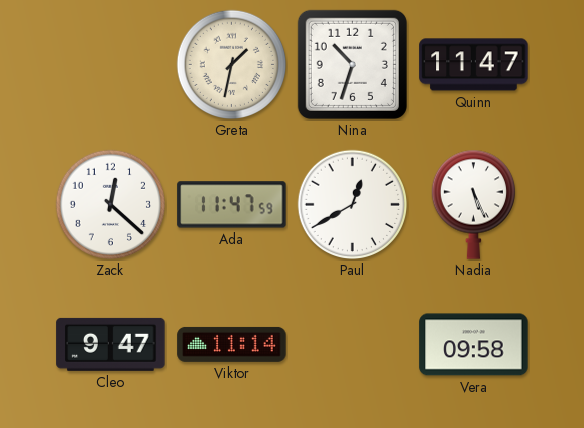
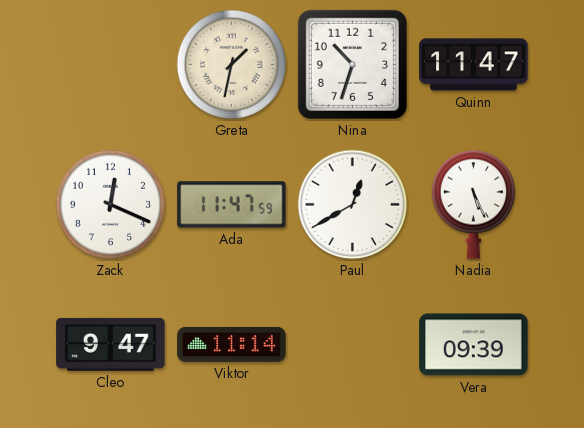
Zack: 12:22 -> 12:19
Vera: 09:58 -> 09:39
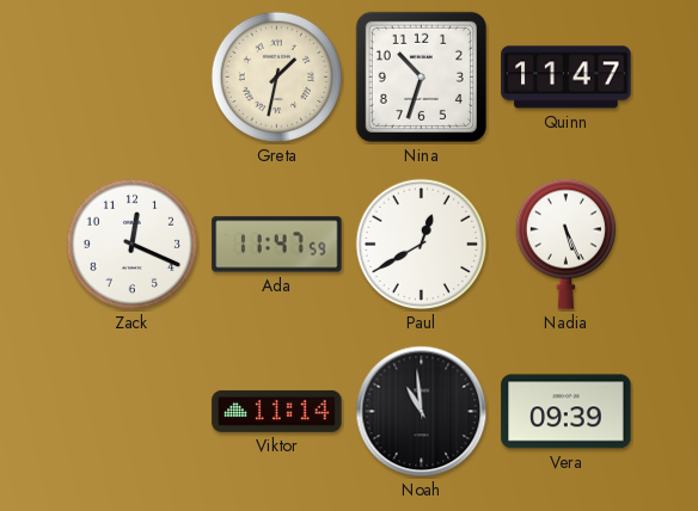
Cleo: 9:47 -> none
Noah: none -> 10:59
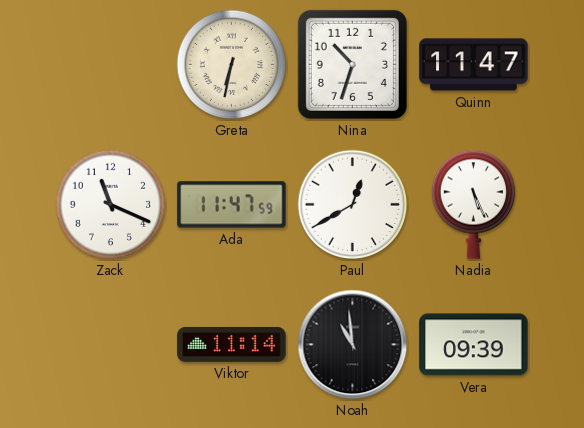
Greta: 1:32 -> 6:32
Zack: 12:19 -> 11:19
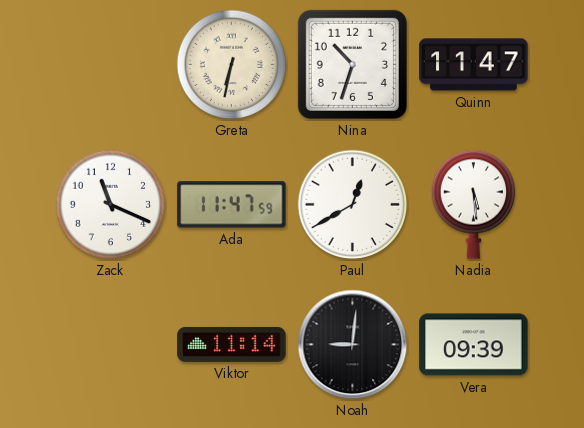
Nadia: 5:26 -> 5:29
Noah: 10:59 -> 9:01
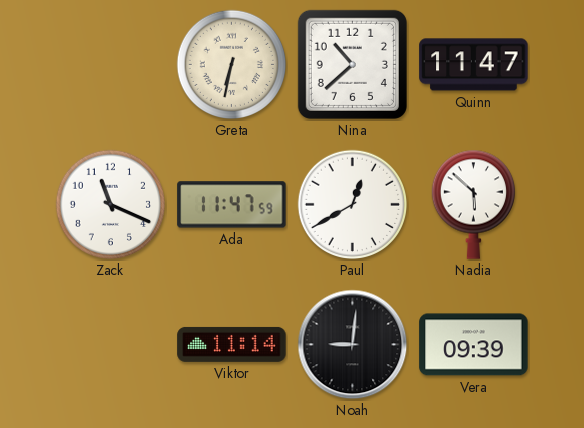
Nina: 10:33 -> 10:38
Nadia: 5:29 -> 5:52
